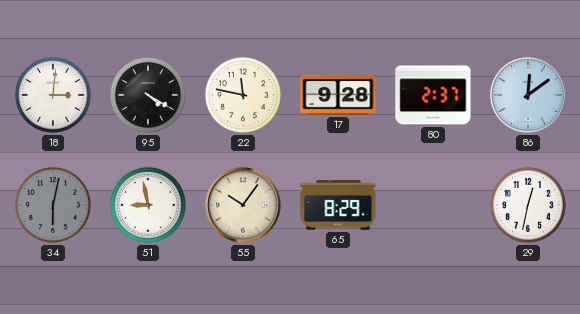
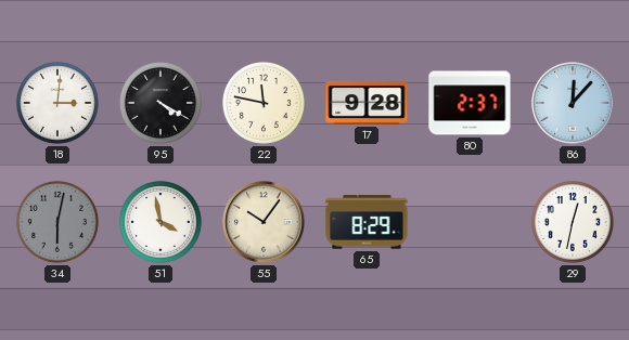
86: 12:09 -> 12:07
51: 8:58 -> 3:58
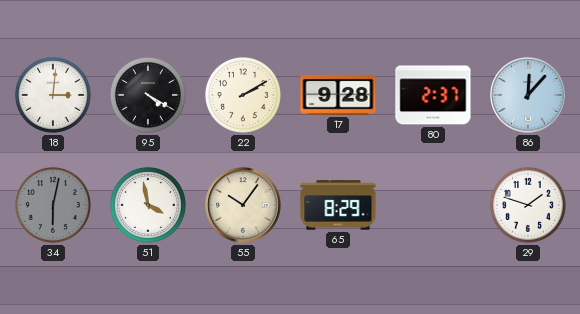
22: 11:47 -> 2:10
29: 12:32 -> 1:48
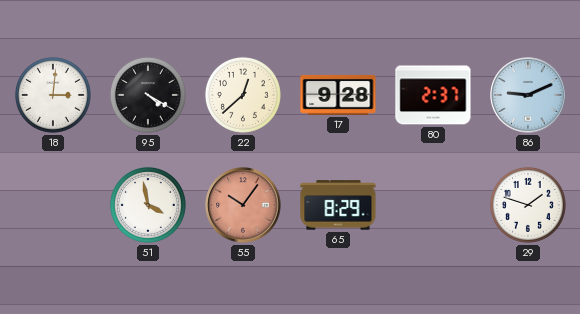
22: 2:10 -> 12:38
86: 12:07 -> 9:11
34: 6:02 -> none
55 dial: cream -> salmon
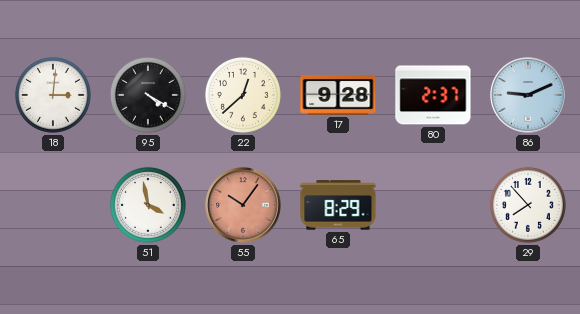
29: 1:48 -> 7:53
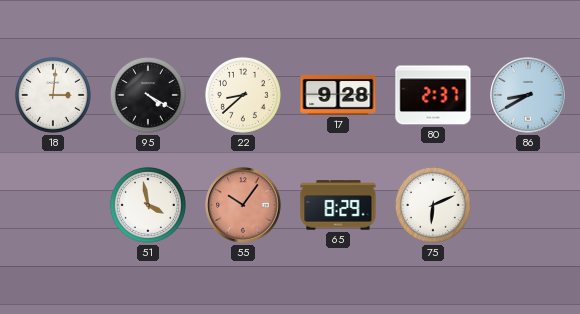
22: 12:38 -> 8:38
86: 9:11 -> 8:40
75: none -> 6:11
29: 7:53 -> none
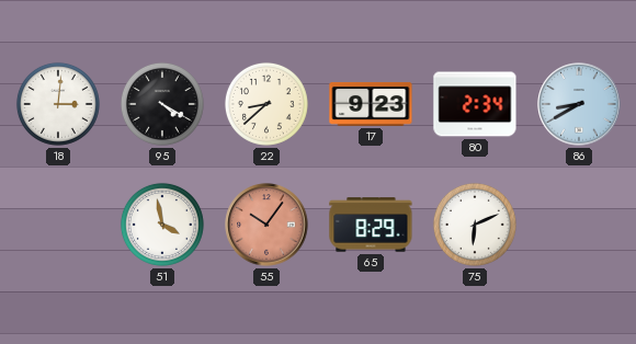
17: 9:28 -> 9:23
80: 2:37 -> 2:34
